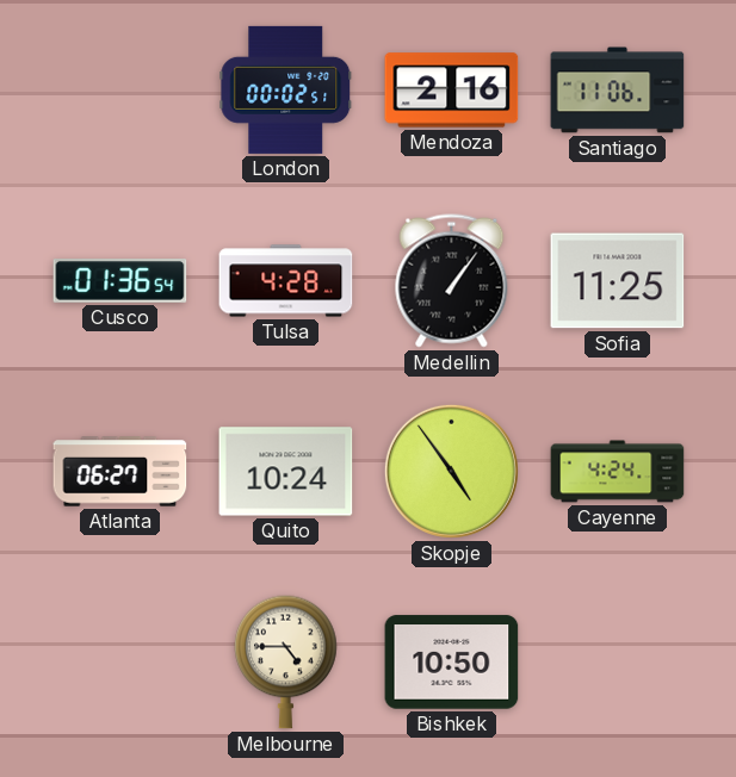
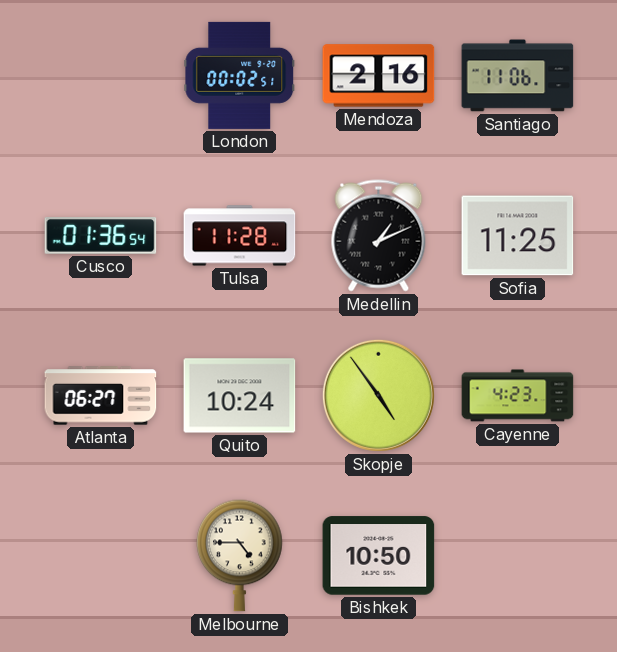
Tulsa: 4:28 -> 11:28
Medellin: 1:06 -> 1:11
Cayenne: 4:24 -> 4:23
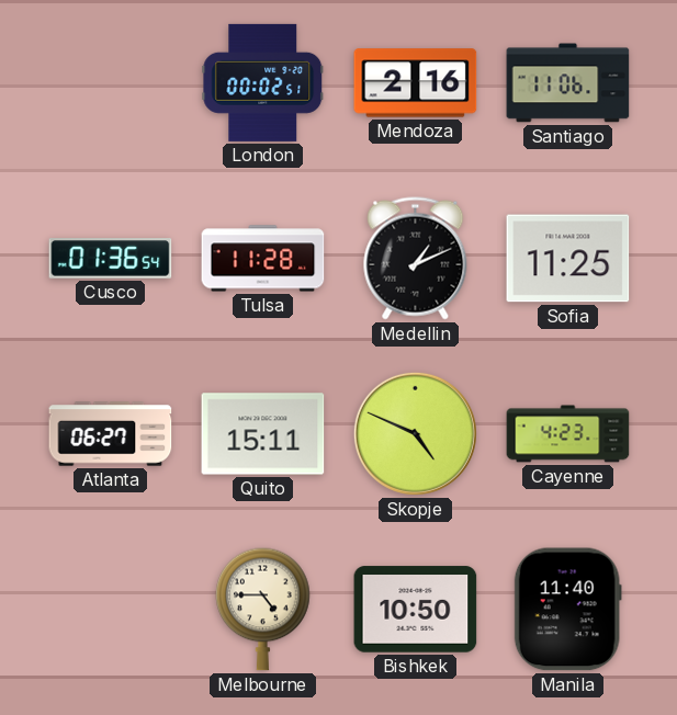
Quito: 10:24 -> 15:11
Skopje: 4:54 -> 4:49
Manila: none -> 11:40
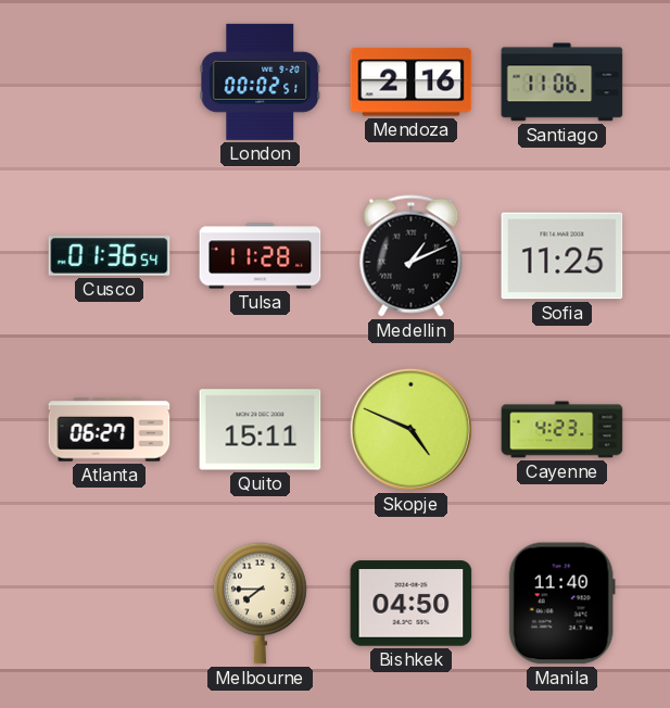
Melbourne: 4:45 -> 7:45
Bishkek: 10:50 -> 04:50
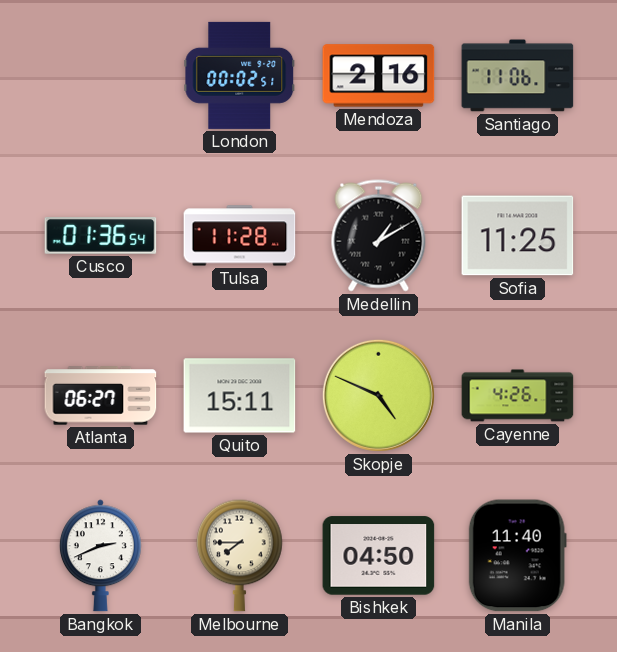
Medellin: 1:11 -> 1:10
Cayenne: 4:23 -> 4:26
Bangkok: none -> 2:41
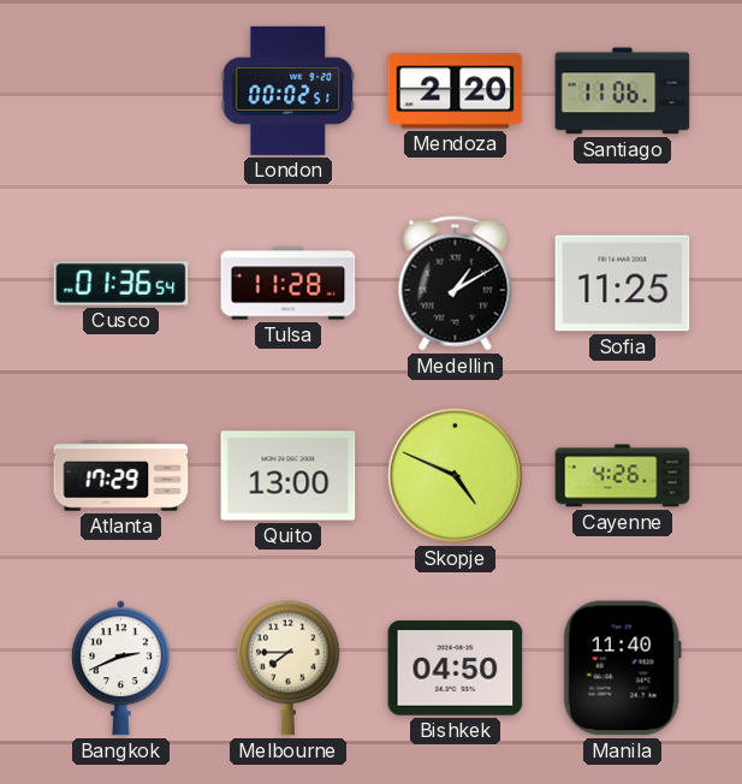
Mendoza: 2:16 -> 2:20
Atlanta: 06:27 -> 17:29
Quito: 15:11 -> 13:00
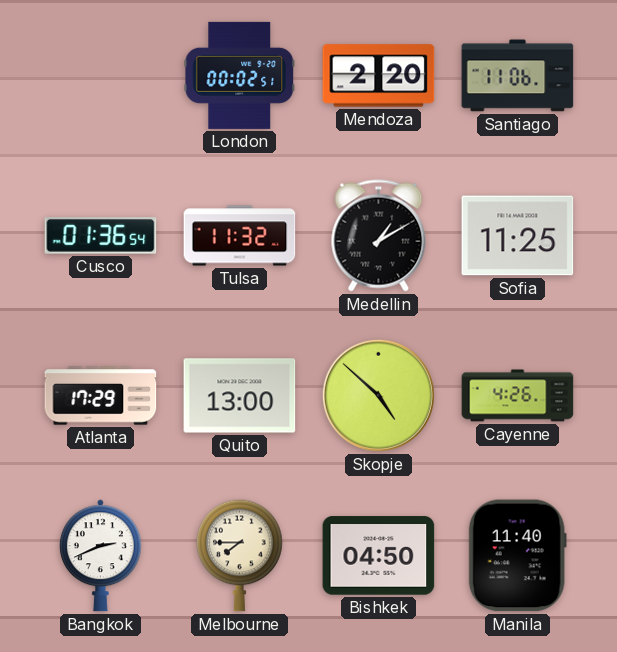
Tulsa: 11:28 -> 11:32
Skopje: 4:49 -> 4:52
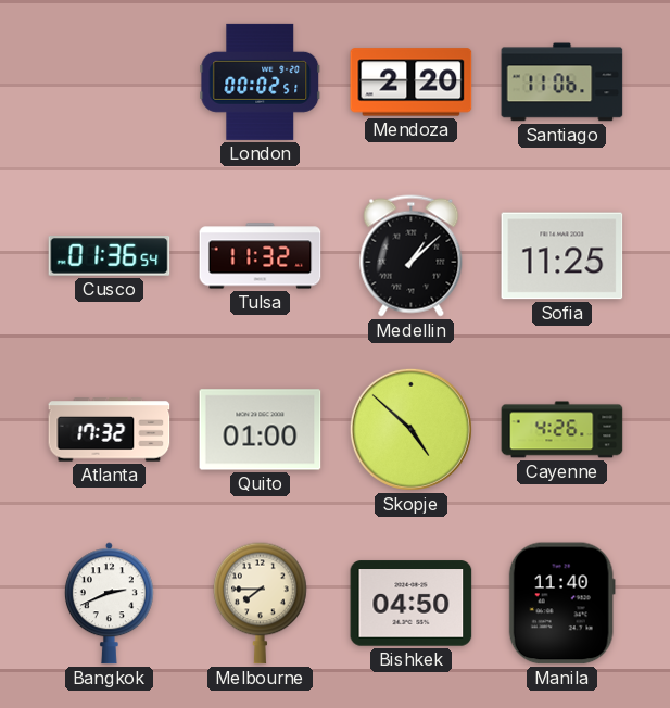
Medellin: 1:10 -> 1:08
Atlanta: 17:29 -> 17:32
Quito: 13:00 -> 01:00
